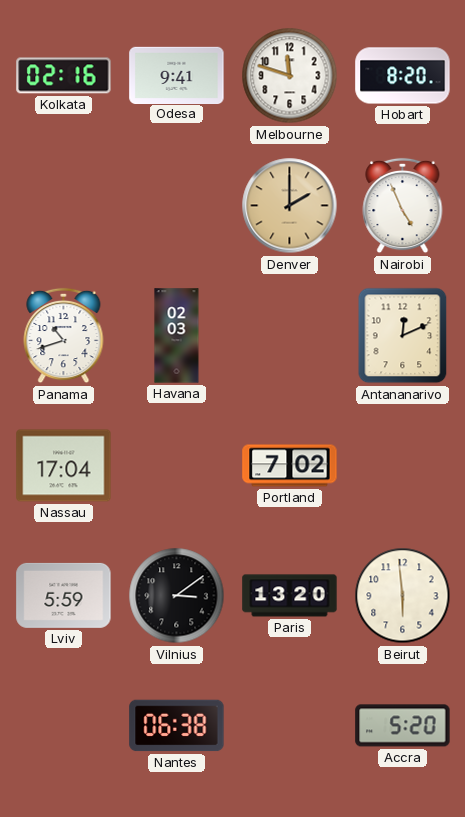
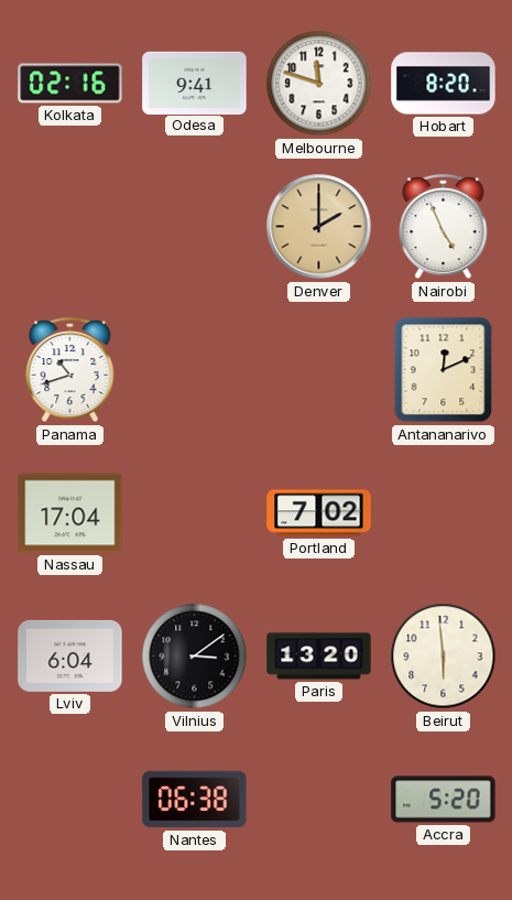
Havana: 02:03 -> none
Lviv: 5:59 -> 6:04
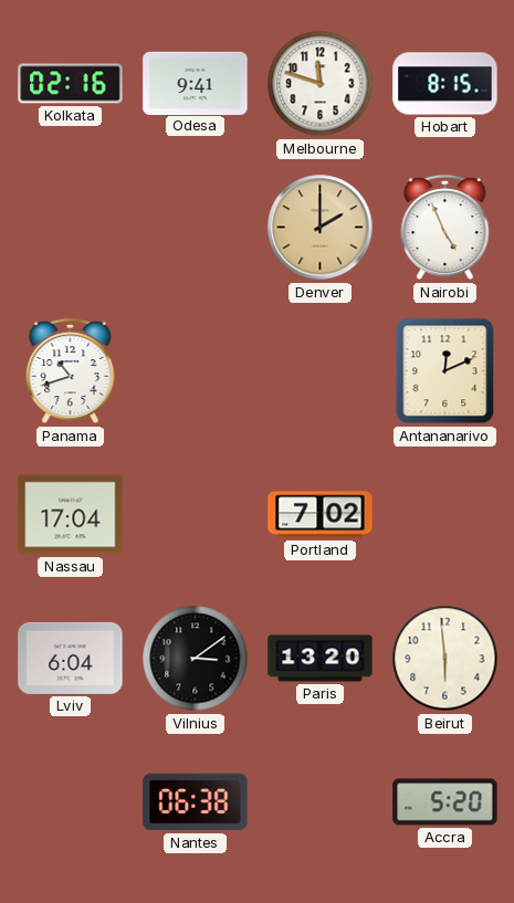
Hobart: 8:20 -> 8:15
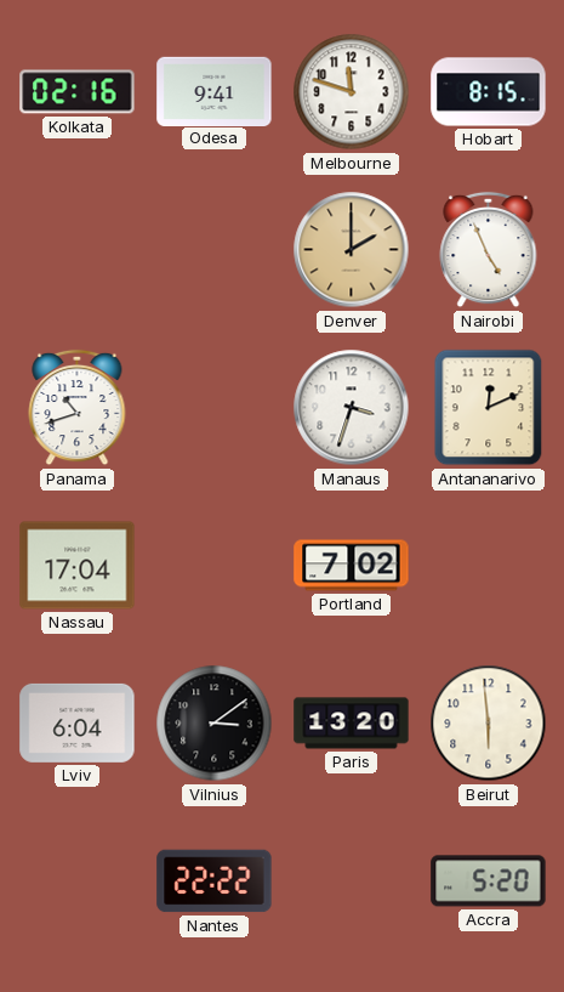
Manaus: none -> 3:33
Nantes: 06:38 -> 22:22
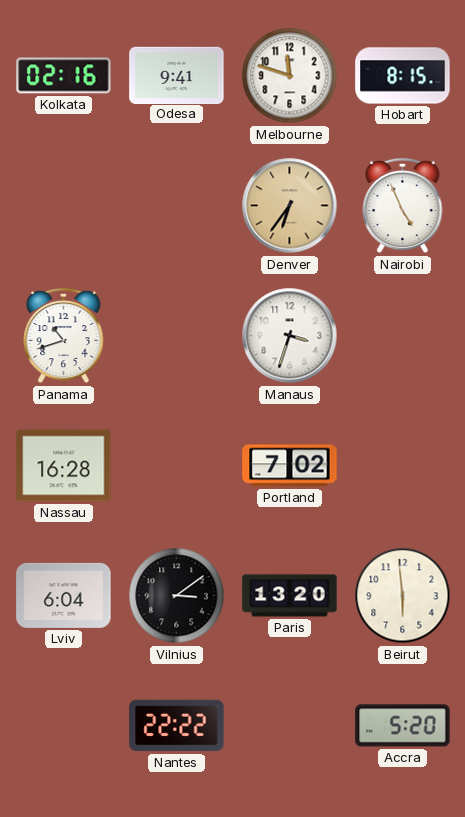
Denver: 2:00 -> 6:36
Antananarivo: 12:11 -> none
Nassau: 17:04 -> 16:28
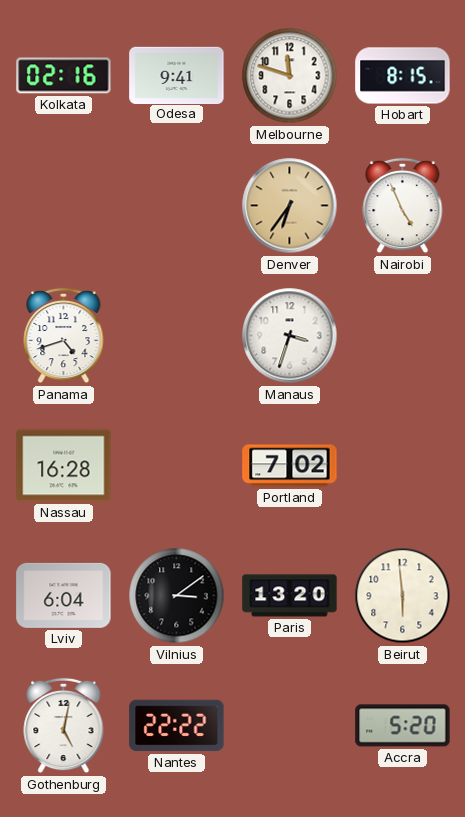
Panama: 10:42 -> 4:42
Gothenburg: none -> 5:02
